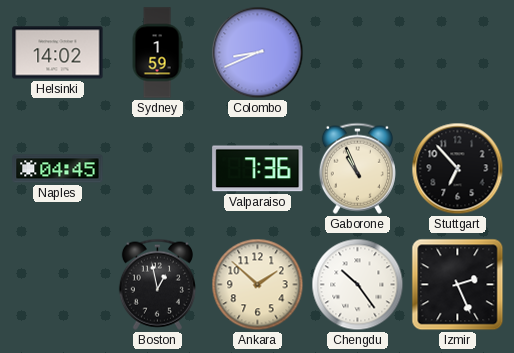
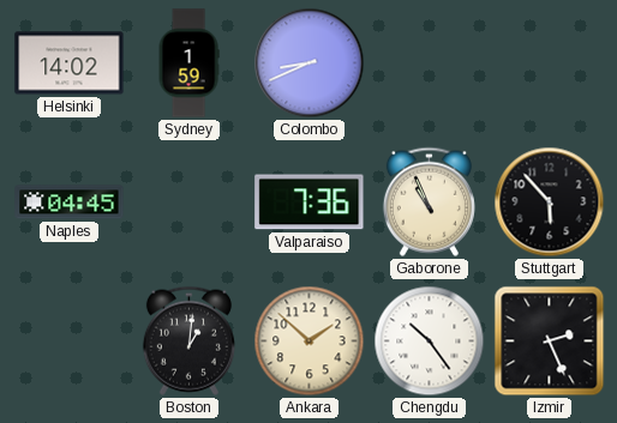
Stuttgart: 6:53 -> 5:53
Boston: 12:58 -> 1:01
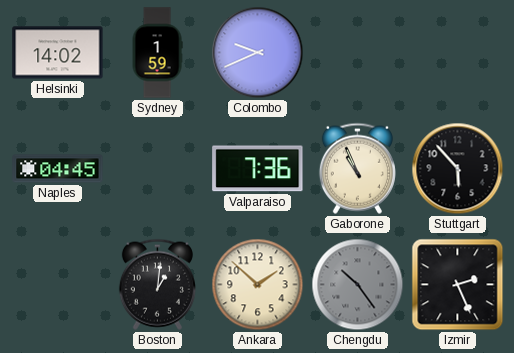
Colombo: 8:41 -> 9:41
Chengdu dial: white -> grey
